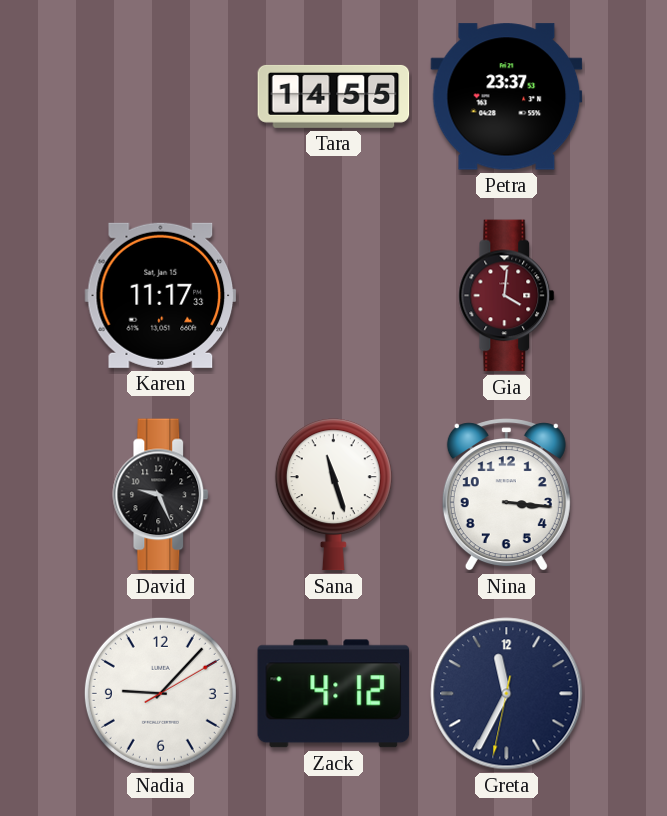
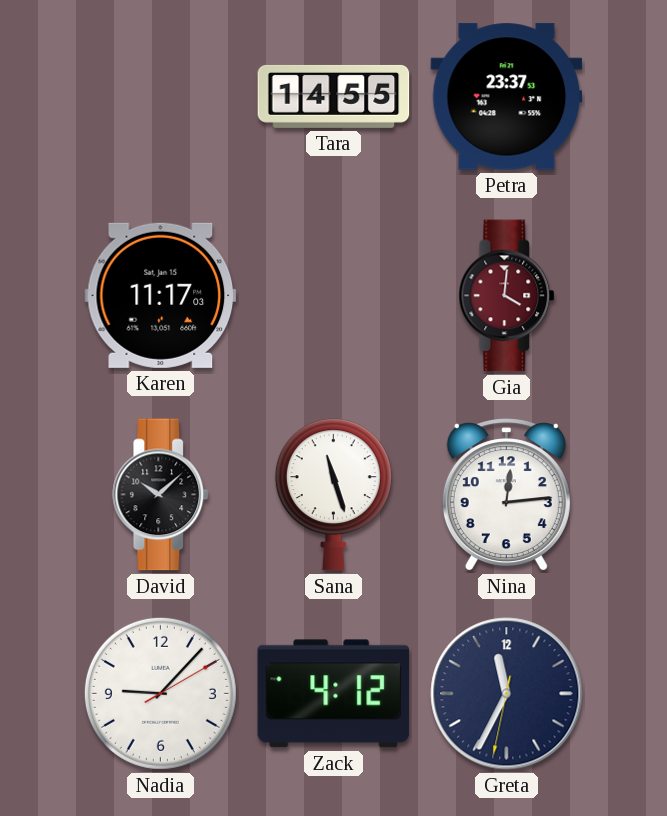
Karen: 11:17:33 -> 11:17:03
David: 9:26 -> 10:08
Nina: 3:16 -> 12:14
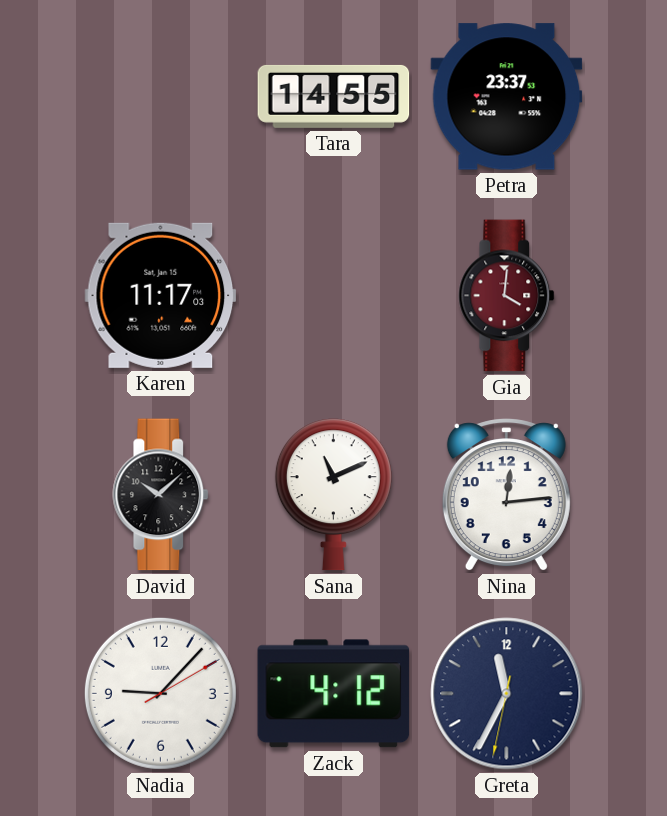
Sana: 11:27 -> 11:11
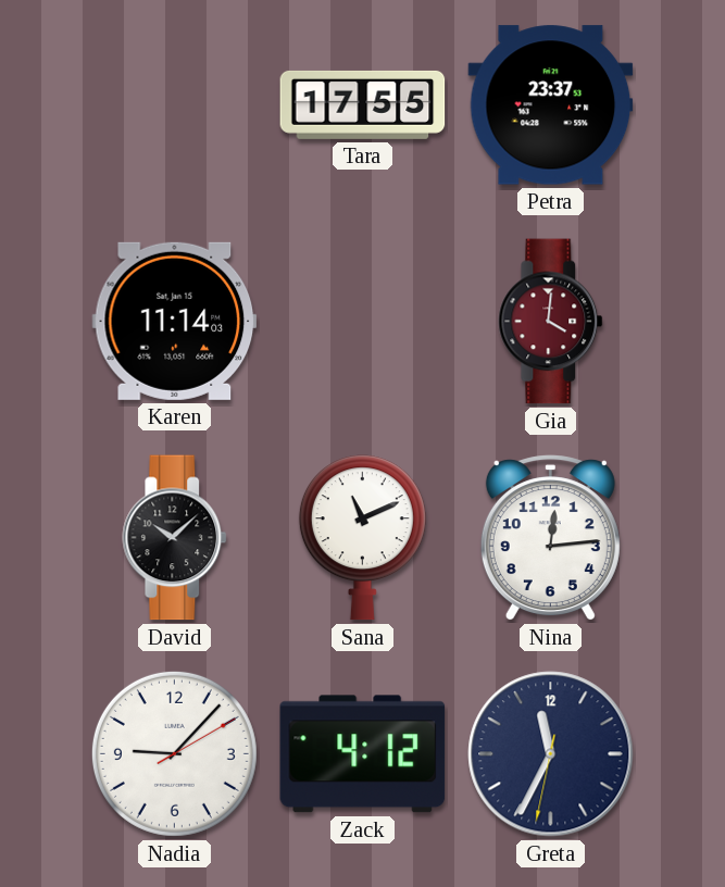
Tara: 14:55 -> 17:55
Karen: 11:17 -> 11:14
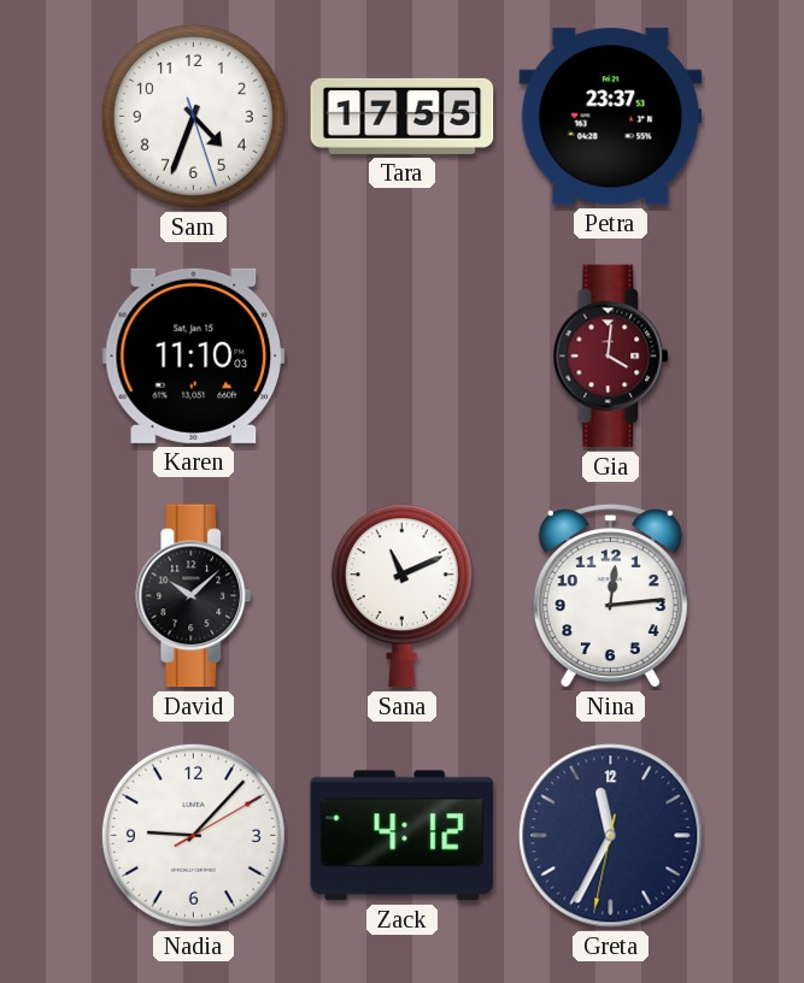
Sam: none -> 4:33
Karen: 11:14 -> 11:10
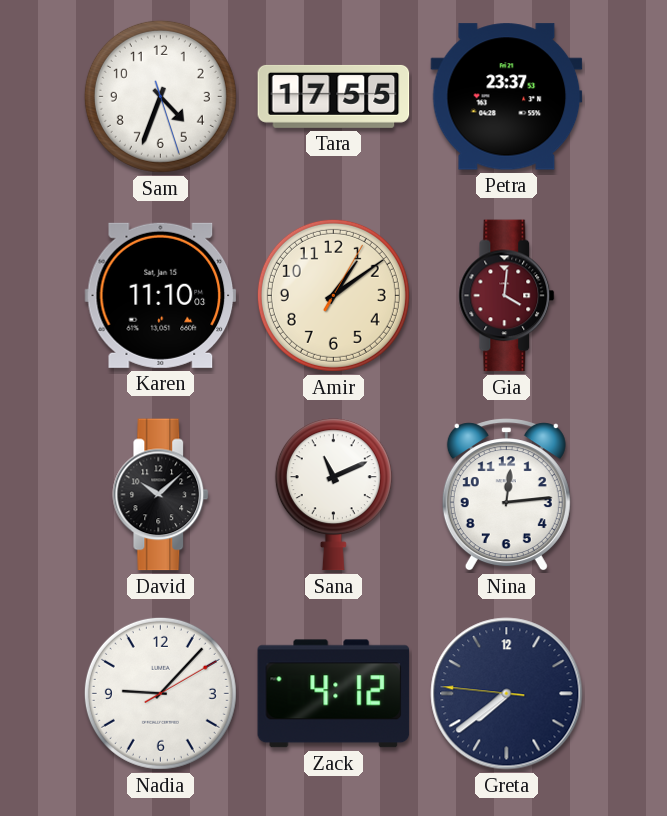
Amir: none -> 1:09
Greta: 11:34 -> 7:38
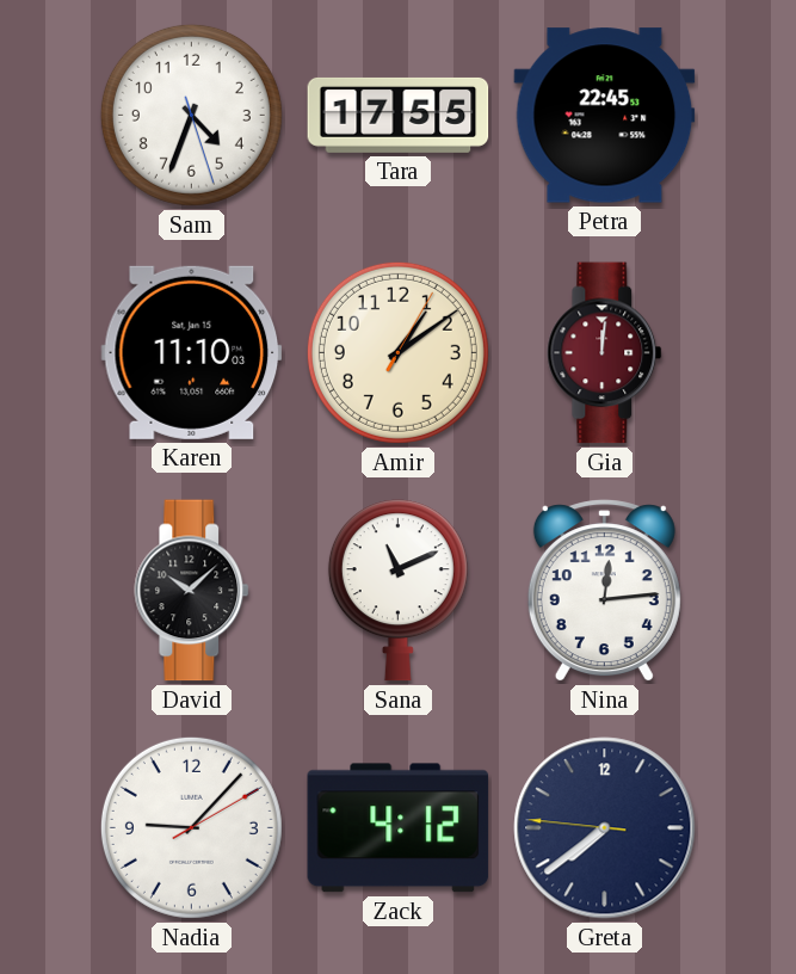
Petra: 23:37 -> 22:45
Gia: 4:01 -> 12:01
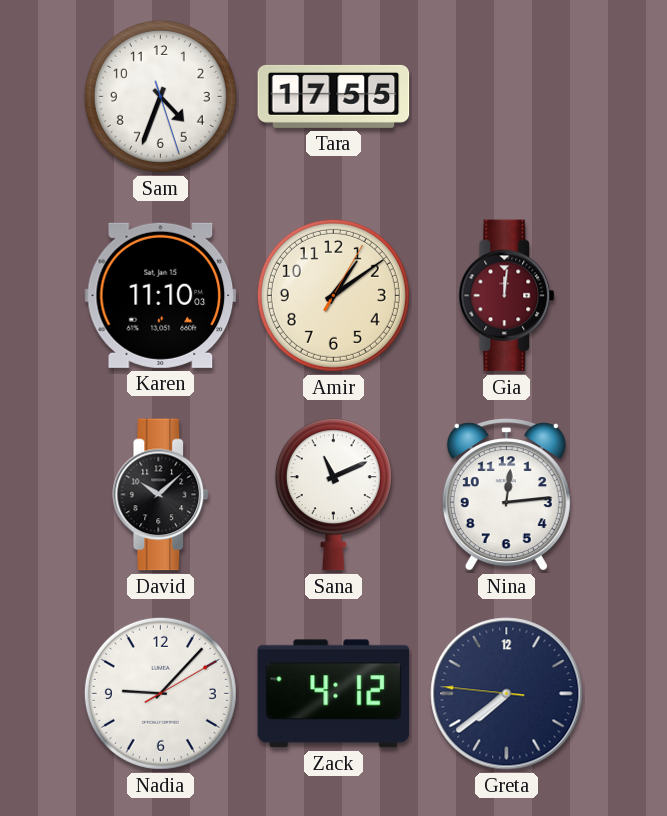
Petra: 22:45 -> none
